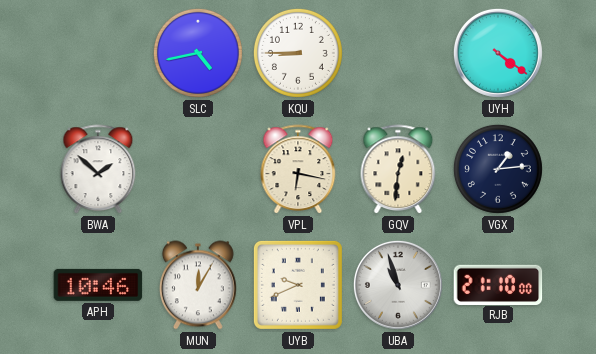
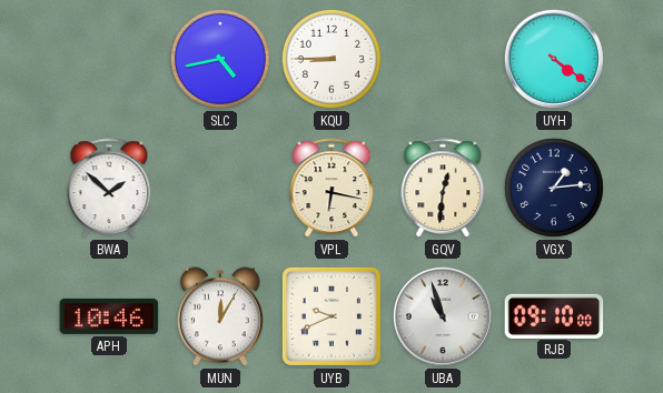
RJB: 21:10 -> 09:10
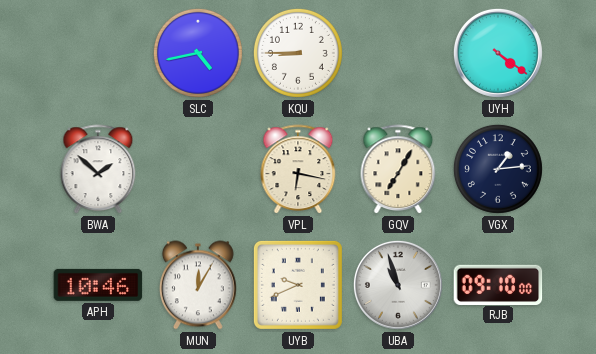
GQV: 12:31 -> 7:05
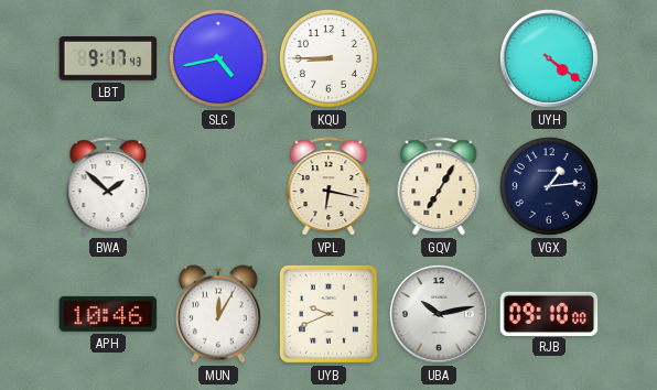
LBT: none -> 9:17
UBA: 10:57 -> 10:13
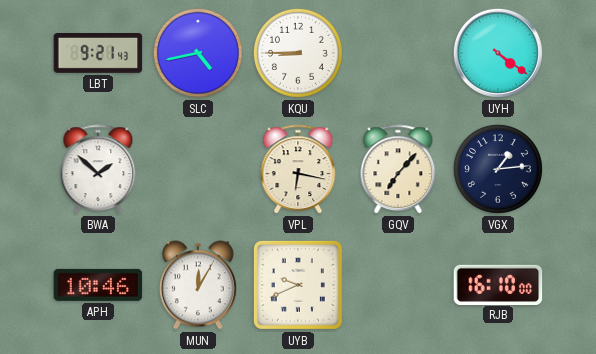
LBT: 9:17 -> 9:21
GQV: 7:05 -> 7:07
UBA: 10:13 -> none
RJB: 09:10 -> 16:10
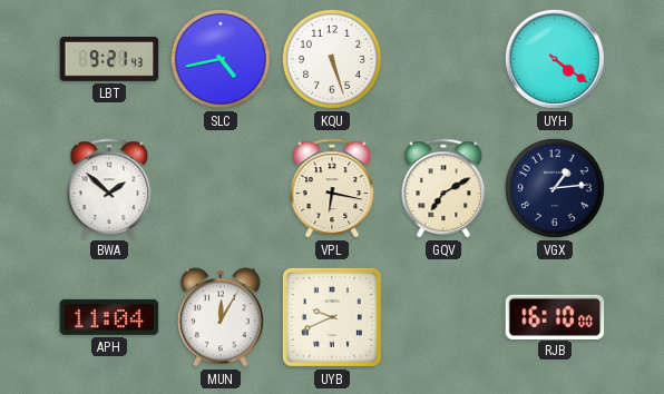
KQU: 8:45 -> 5:27
GQV: 7:07 -> 7:10
APH: 10:46 -> 11:04
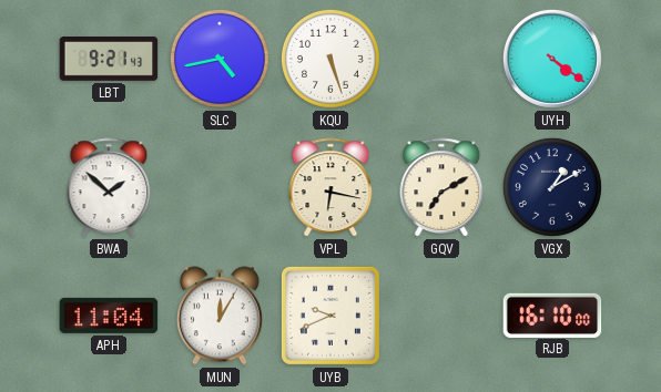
VGX: 1:14 -> 1:10
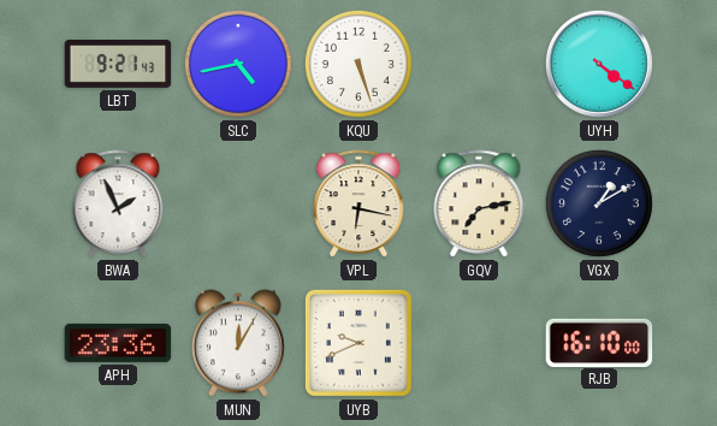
BWA: 1:52 -> 1:56
GQV: 7:10 -> 7:13
APH: 11:04 -> 23:36
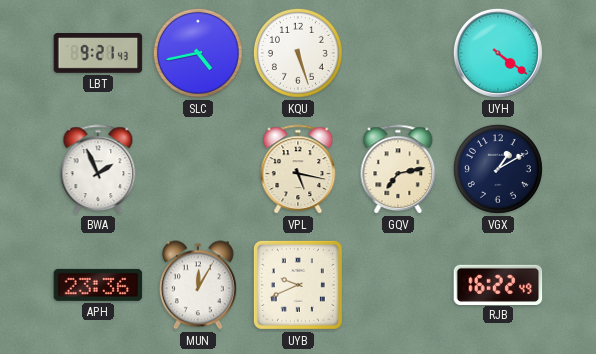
VPL: 6:17 -> 5:17
RJB: 16:10 -> 16:22
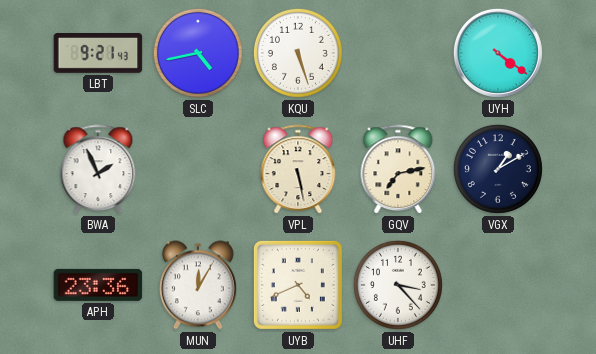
VPL: 5:17 -> 5:28
UYB: 9:41 -> 4:41
UHF: none -> 3:23
RJB: 16:22 -> none
